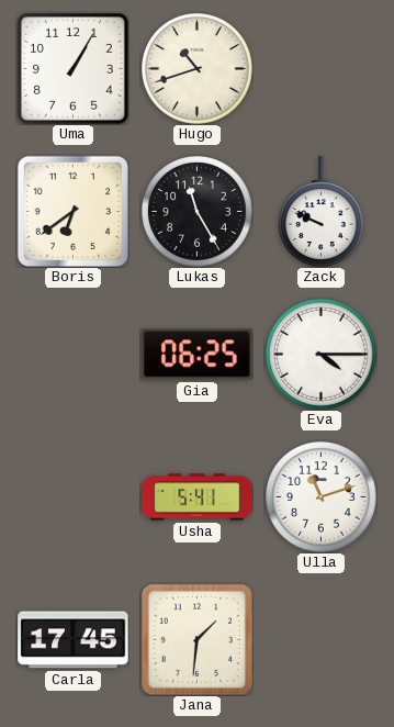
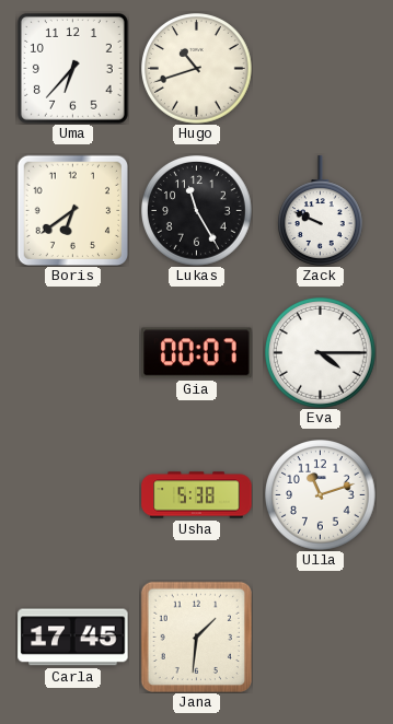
Uma: 1:05 -> 6:37
Gia: 06:25 -> 00:07
Usha: 5:41 -> 5:38
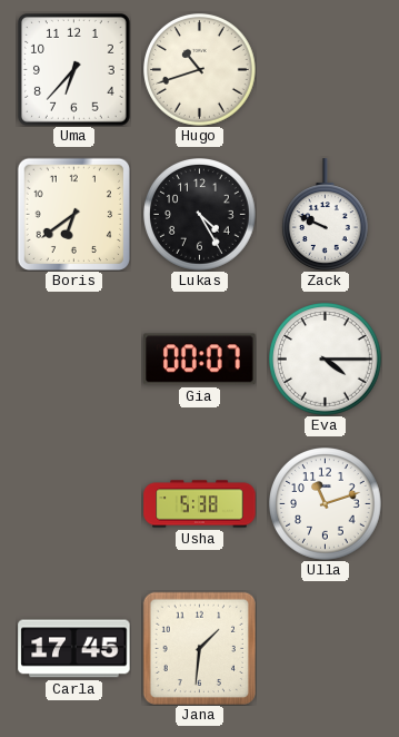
Lukas: 11:25 -> 4:25
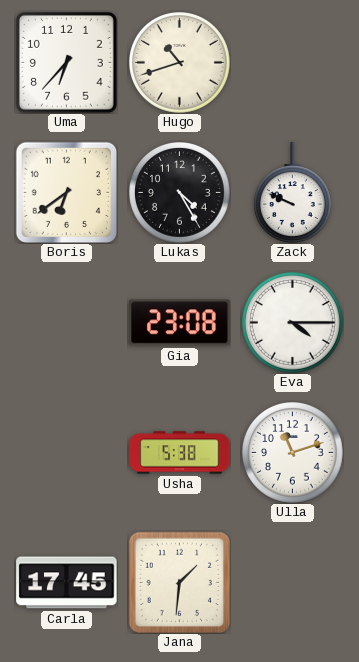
Gia: 00:07 -> 23:08
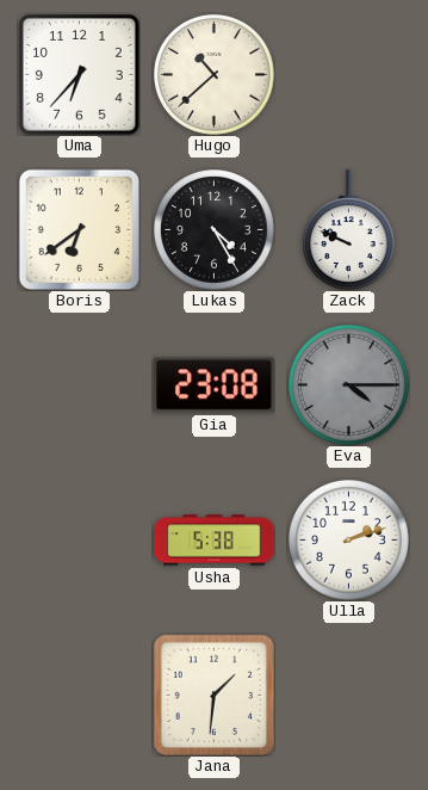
Hugo: 10:42 -> 10:38
Eva dial: white -> grey
Ulla: 11:12 -> 2:12
Carla: 17:45 -> none
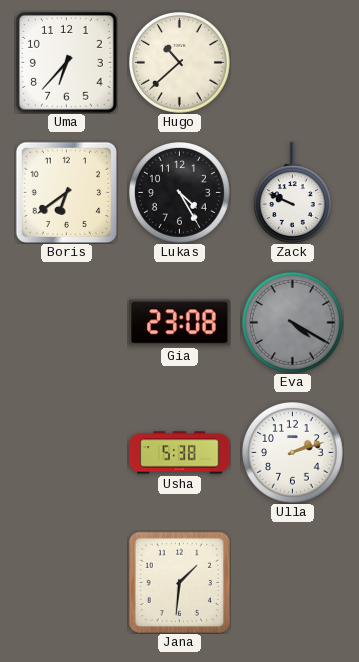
Eva: 4:15 -> 4:20
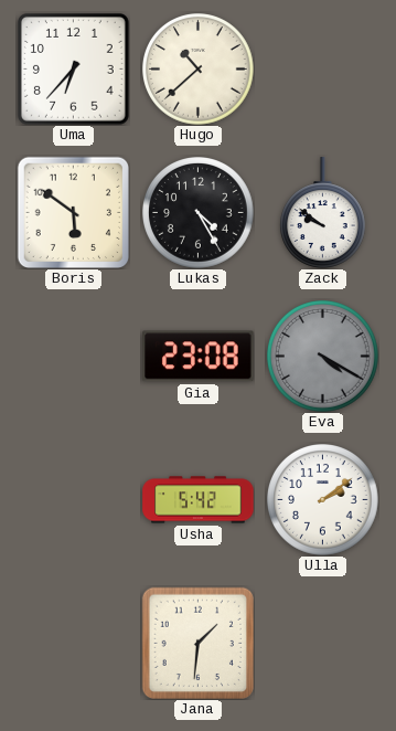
Boris: 6:39 -> 5:51
Zack: 9:49 -> 9:51
Usha: 5:38 -> 5:42
Ulla: 2:12 -> 2:09
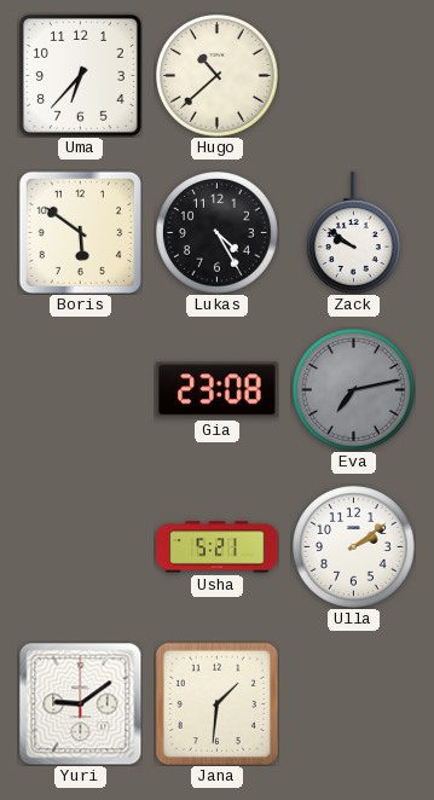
Eva: 4:20 -> 7:13
Usha: 5:42 -> 5:21
Yuri: none -> 9:09
